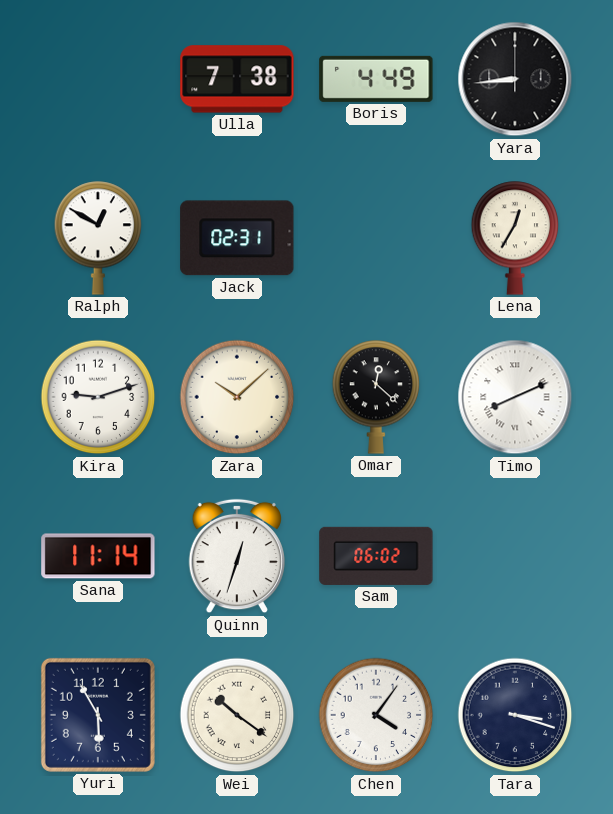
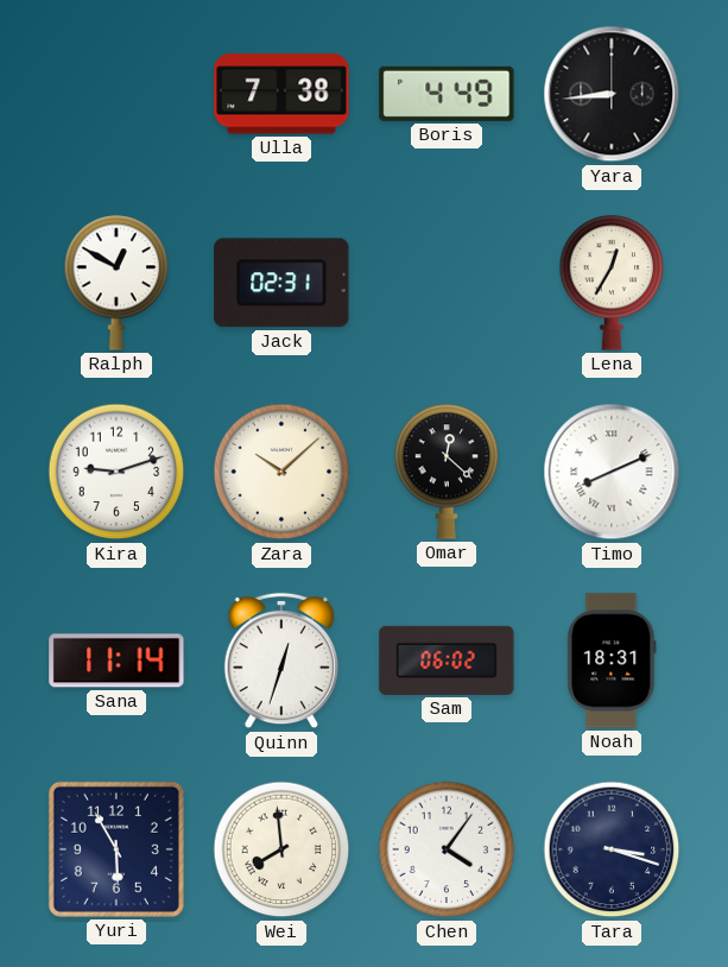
Noah: none -> 18:31
Wei: 10:21 -> 7:59
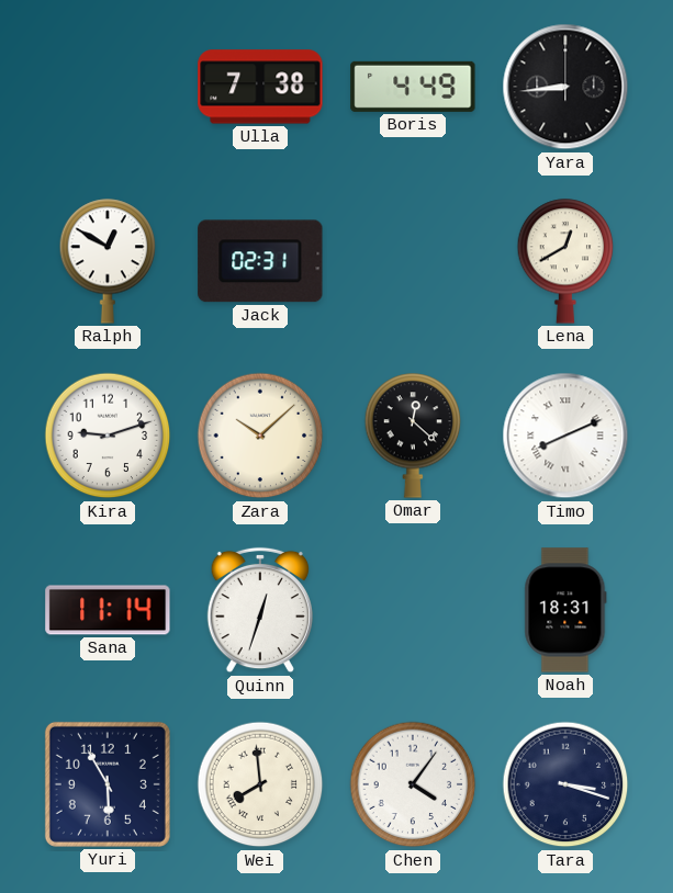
Lena: 12:35 -> 12:40
Sam: 06:02 -> none
